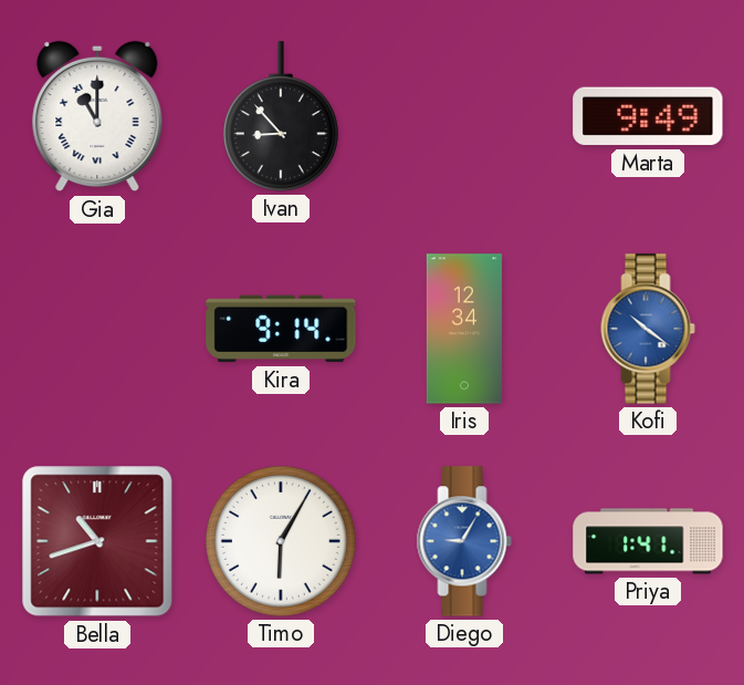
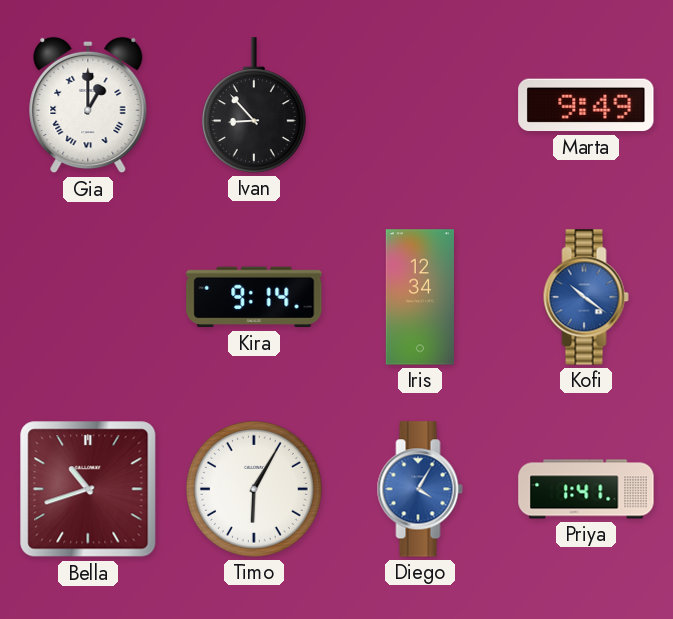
Gia: 11:00 -> 1:00
Diego: 9:05 -> 4:05
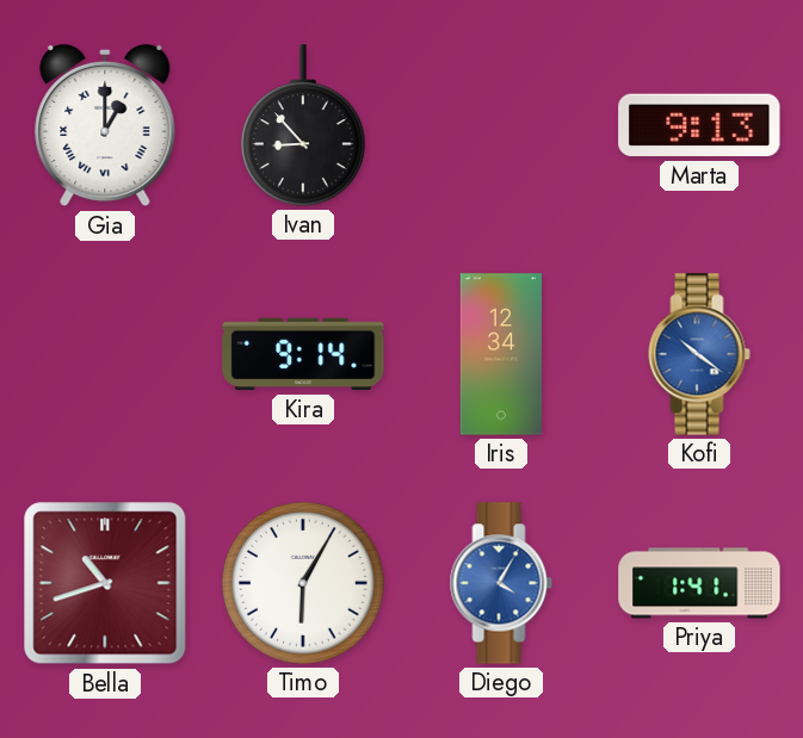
Marta: 9:49 -> 9:13
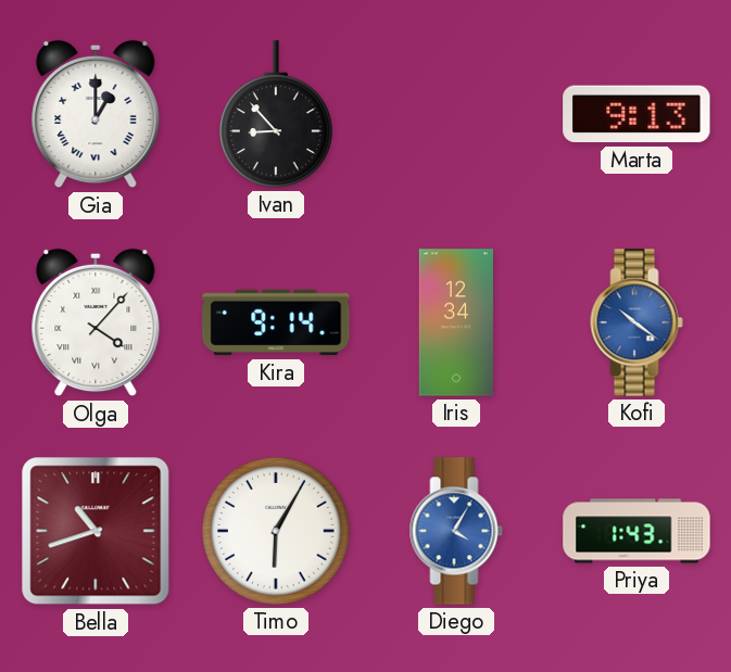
Olga: none -> 4:07
Priya: 1:41 -> 1:43
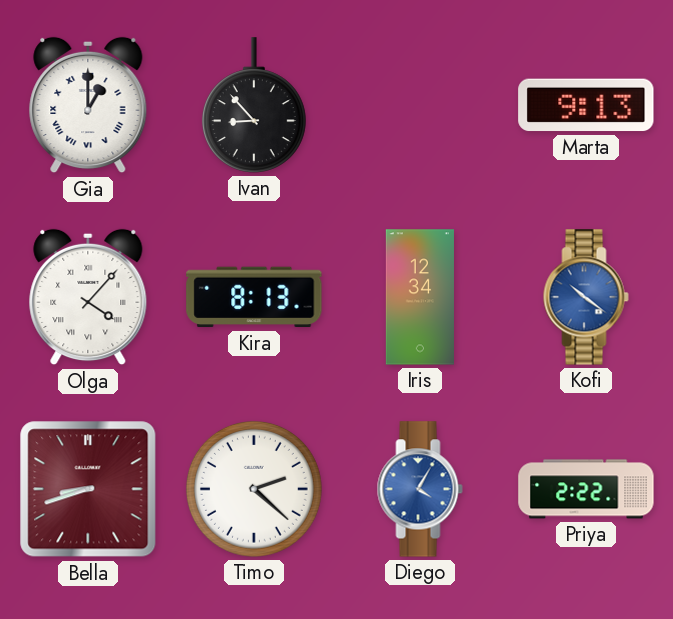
Kira: 9:14 -> 8:13
Bella: 10:42 -> 8:42
Timo: 6:05 -> 2:22
Priya: 1:43 -> 2:22
